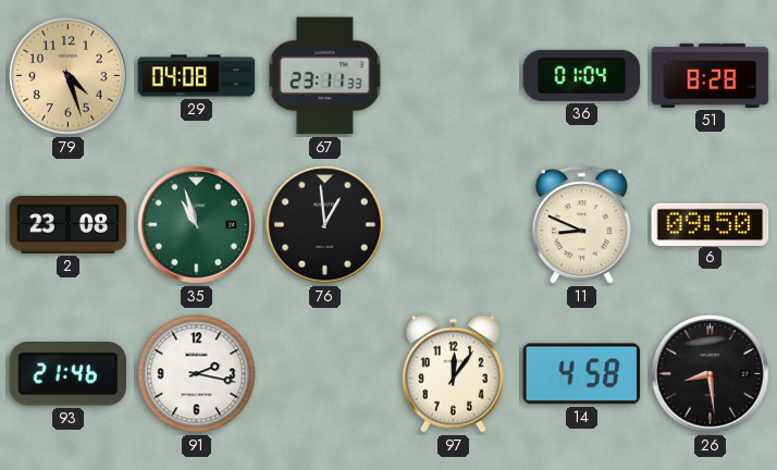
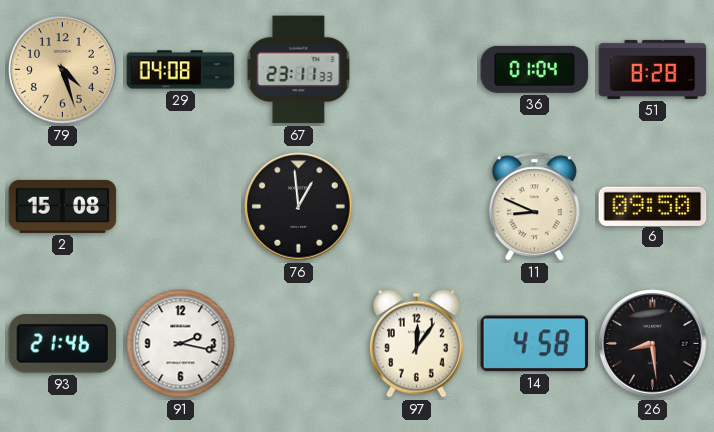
2: 23:08 -> 15:08
35: 10:57 -> none
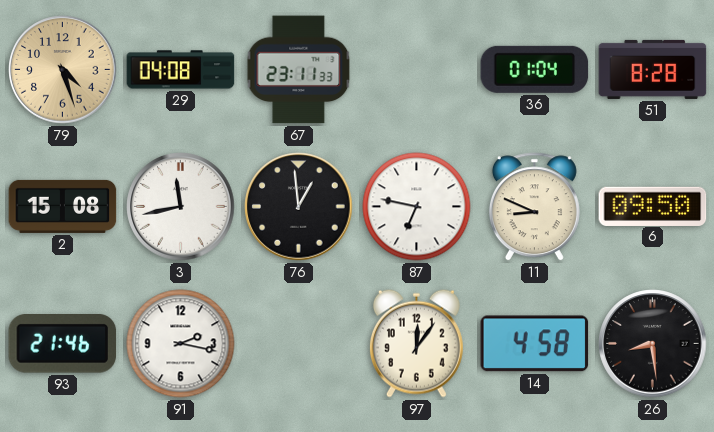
3: none -> 11:43
87: none -> 6:47
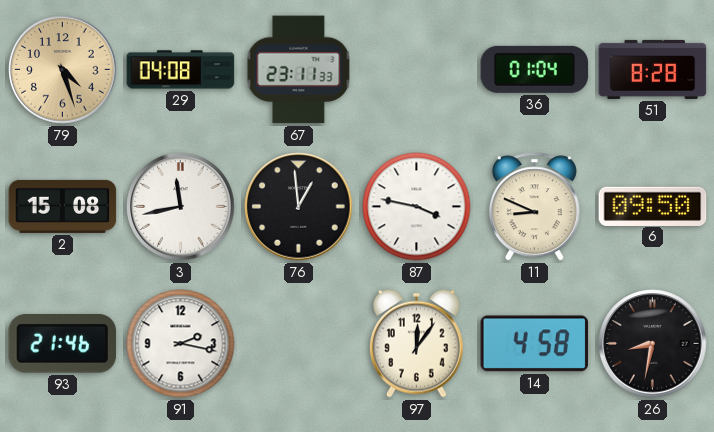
87: 6:47 -> 3:47
26: 8:29 -> 8:32
